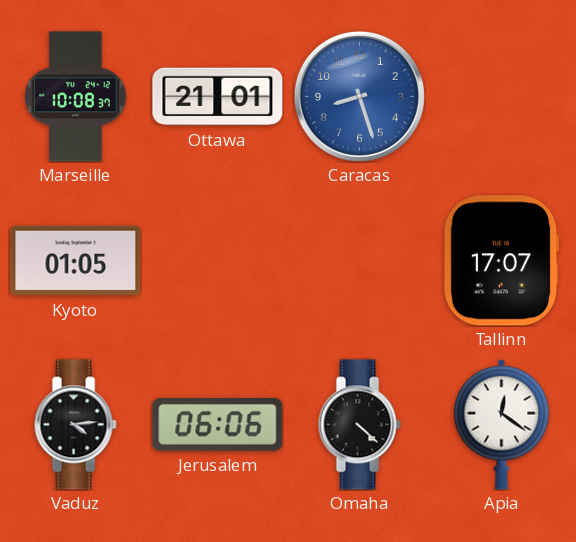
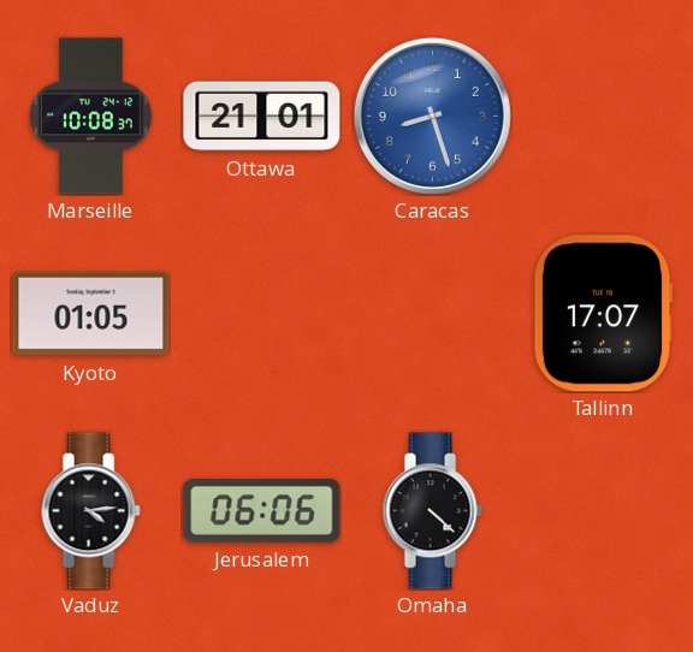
Apia: 12:21 -> none
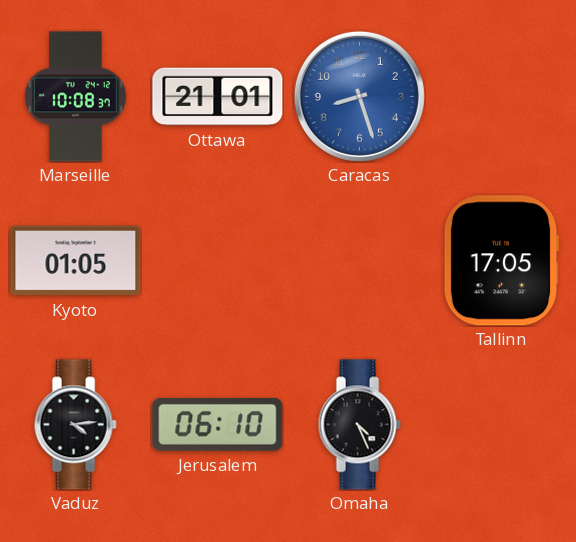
Tallinn: 17:07 -> 17:05
Jerusalem: 06:06 -> 06:10
Omaha: 4:22 -> 4:26
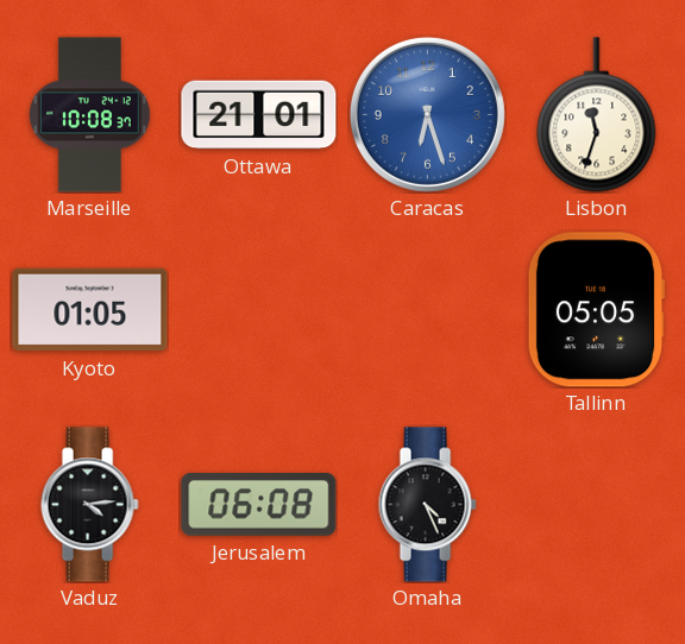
Caracas: 8:27 -> 6:27
Lisbon: none -> 11:33
Tallinn: 17:05 -> 05:05
Jerusalem: 06:10 -> 06:08
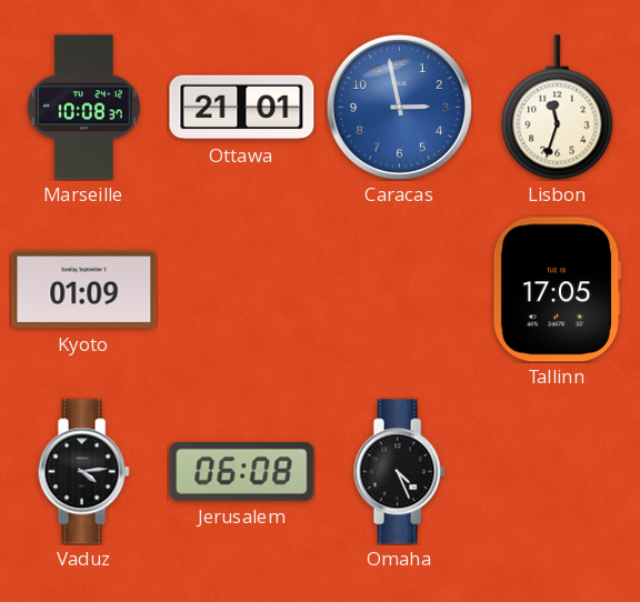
Caracas: 6:27 -> 2:58
Kyoto: 01:05 -> 01:09
Tallinn: 05:05 -> 17:05
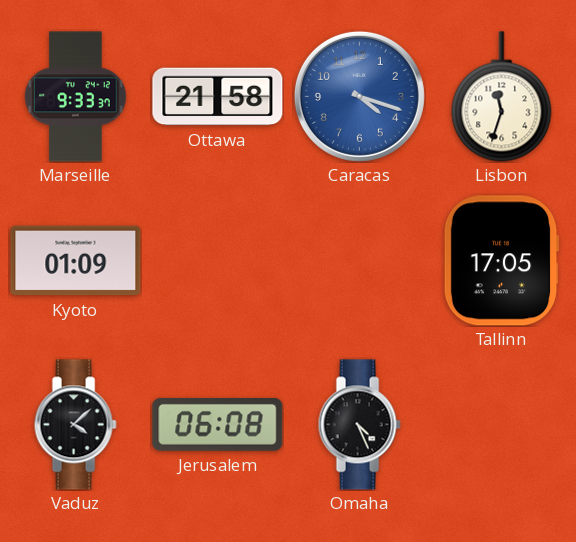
Marseille: 10:08 -> 9:33
Ottawa: 21:01 -> 21:58
Caracas: 2:58 -> 4:18
Vaduz: 4:14 -> 4:08
